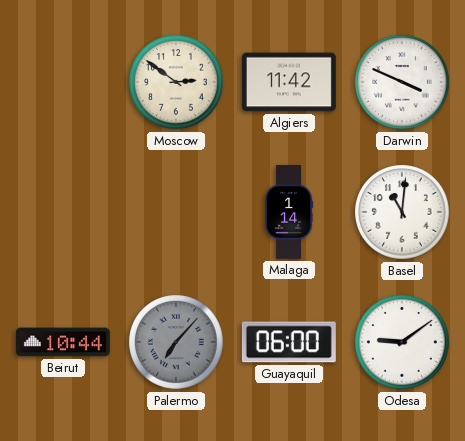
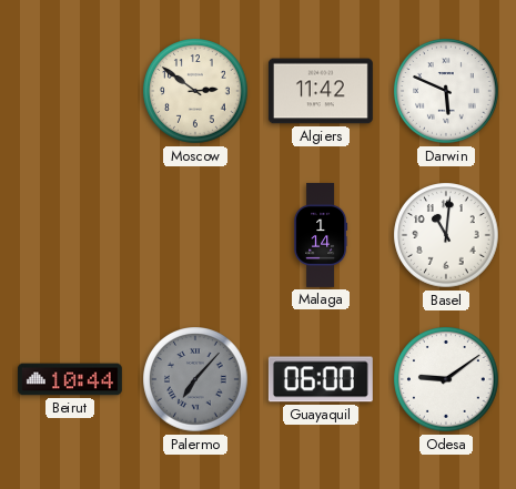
Darwin: 3:49 -> 5:49
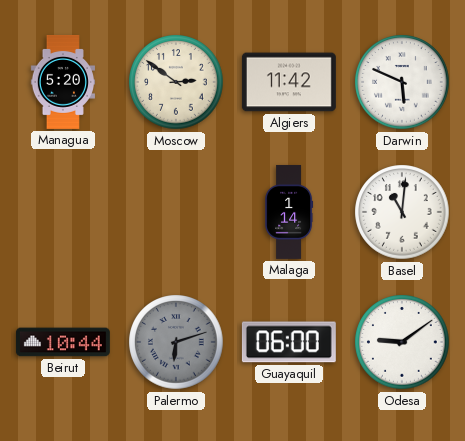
Managua: none -> 5:20
Palermo: 7:07 -> 6:12
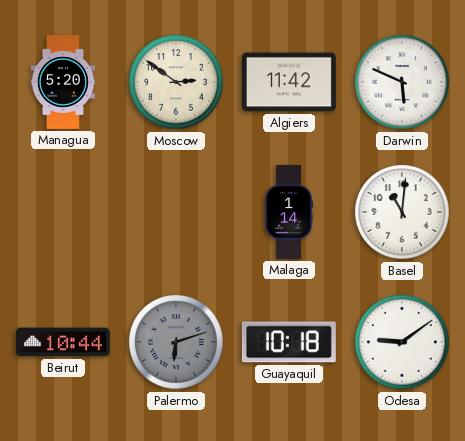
Guayaquil: 06:00 -> 10:18
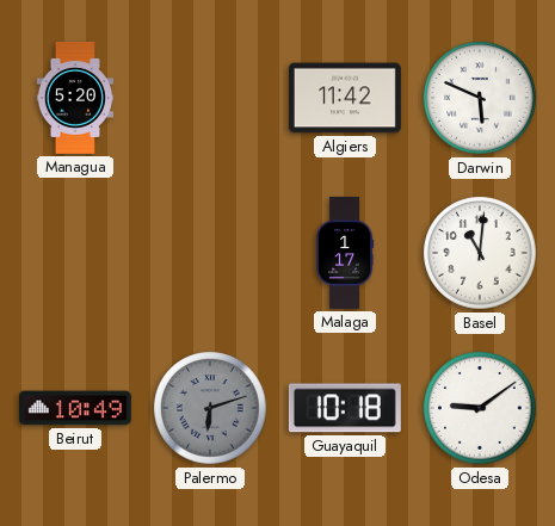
Moscow: 2:51 -> none
Malaga: 1:14 -> 1:17
Beirut: 10:44 -> 10:49
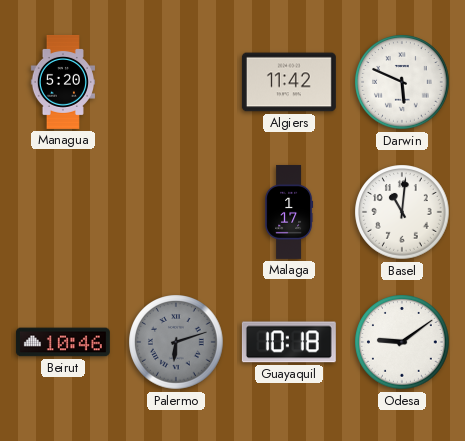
Beirut: 10:49 -> 10:46
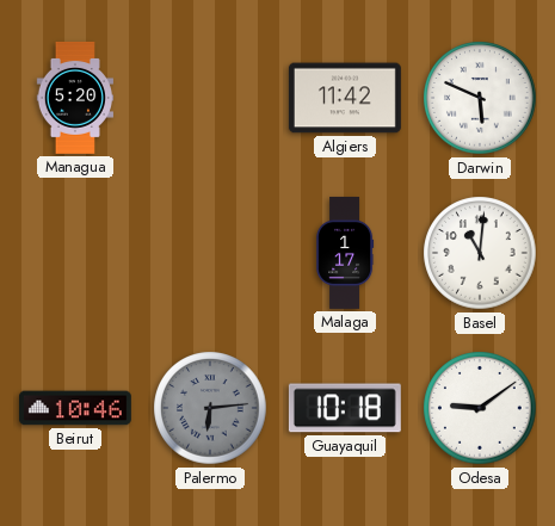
Palermo: 6:12 -> 6:14
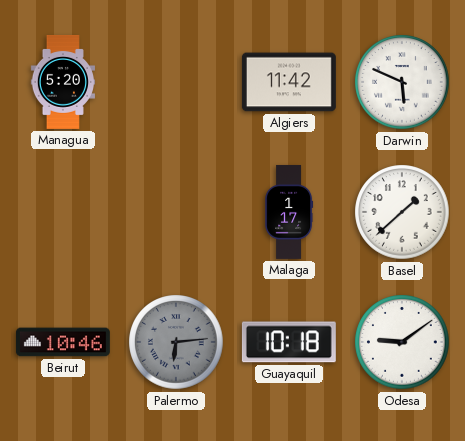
Basel: 11:01 -> 1:38
